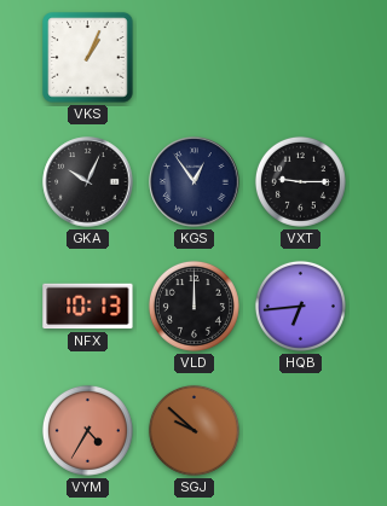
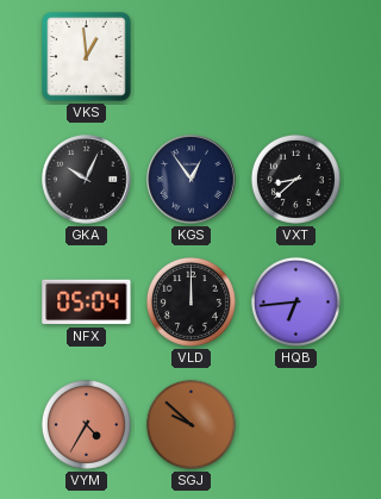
VKS: 1:04 -> 12:59
VXT: 9:15 -> 8:38
NFX: 10:13 -> 05:04
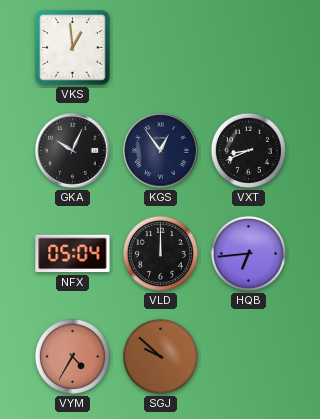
VXT: 8:38 -> 8:41
